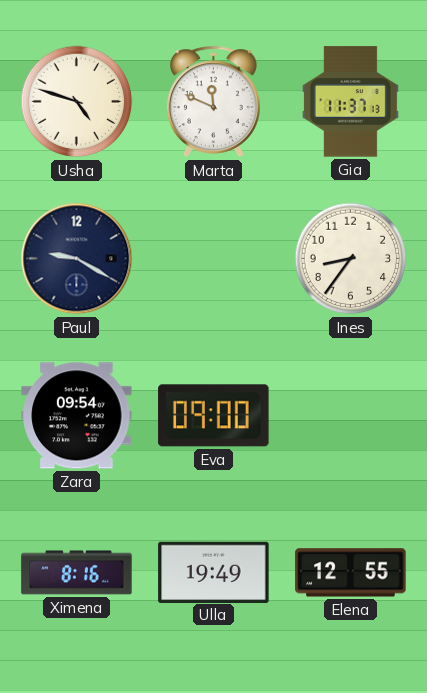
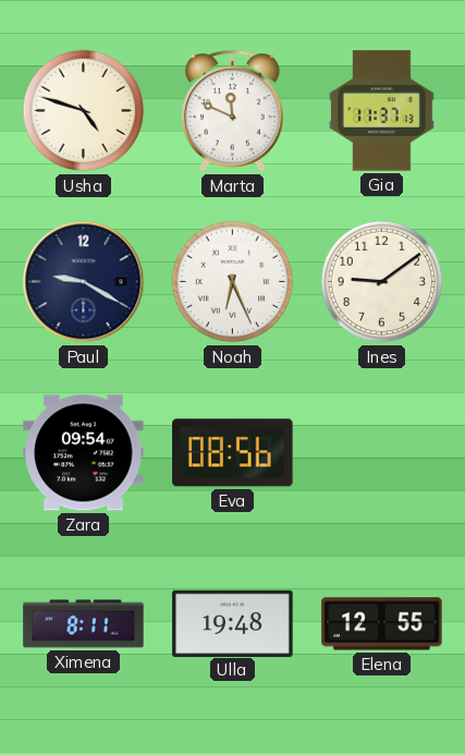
Noah: none -> 6:26
Ines: 8:36 -> 9:09
Eva: 09:00 -> 08:56
Ximena: 8:16 -> 8:11
Ulla: 19:49 -> 19:48
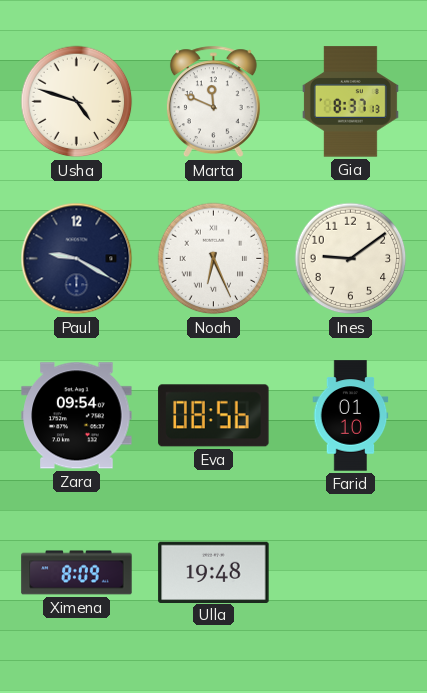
Gia: 11:37 -> 8:37
Farid: none -> 01:10
Ximena: 8:11 -> 8:09
Elena: 12:55 -> none
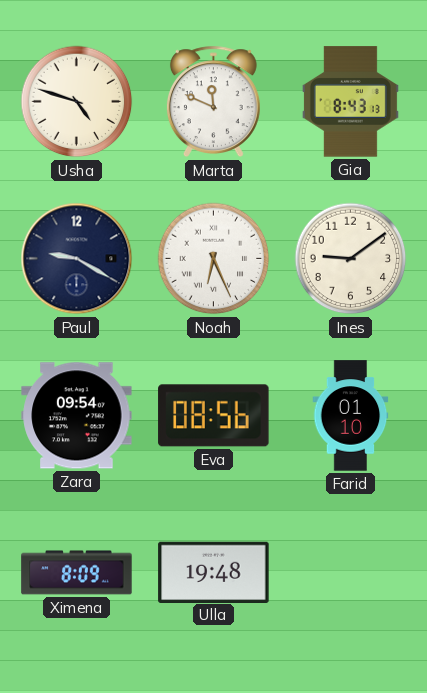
Gia: 8:37 -> 8:43
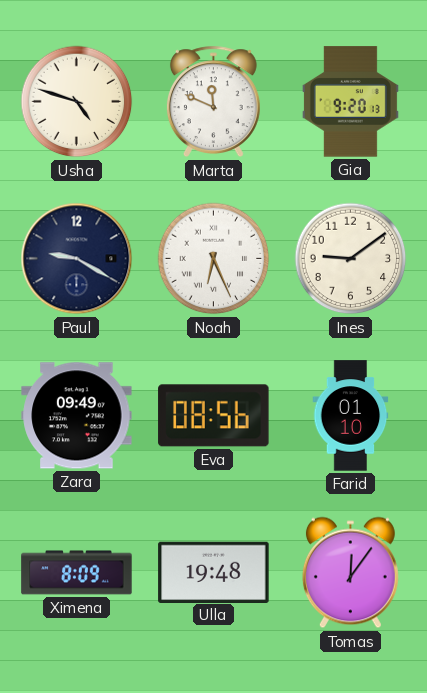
Gia: 8:43 -> 9:20
Zara: 09:54 -> 09:49
Tomas: none -> 12:06
